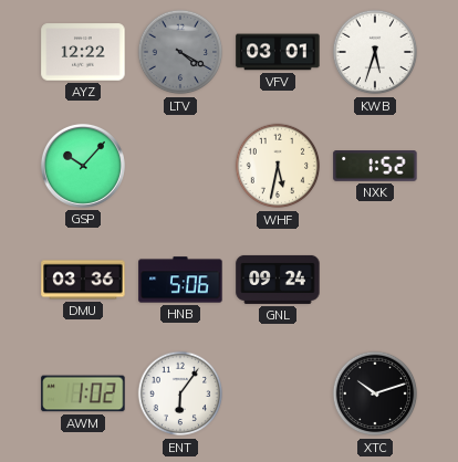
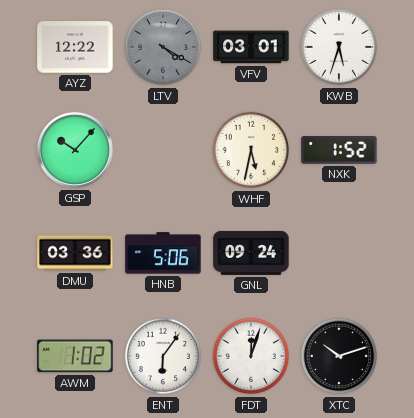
FDT: none -> 12:03
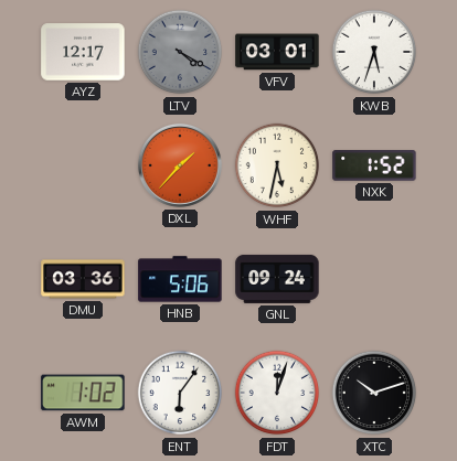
AYZ: 12:22 -> 12:17
GSP: 10:07 -> none
DXL: none -> 1:37
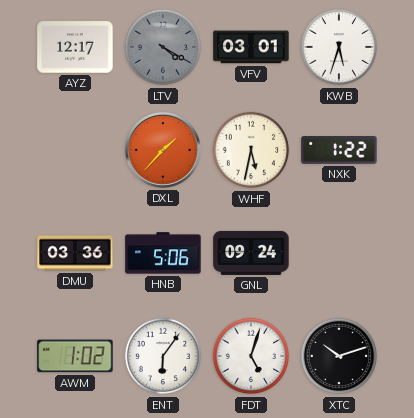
NXK: 1:52 -> 1:22
FDT: 12:03 -> 5:03
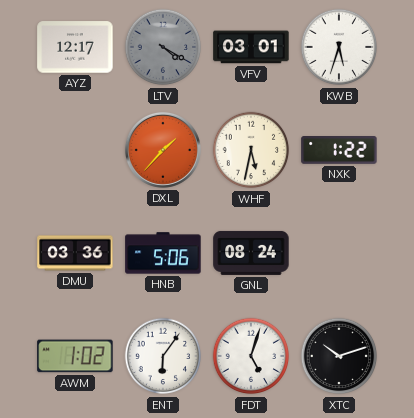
GNL: 09:24 -> 08:24
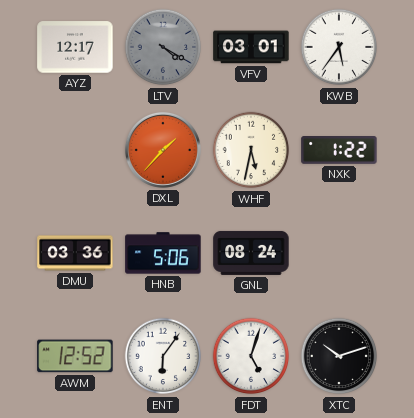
KWB: 5:33 -> 5:36
AWM: 1:02 -> 12:52
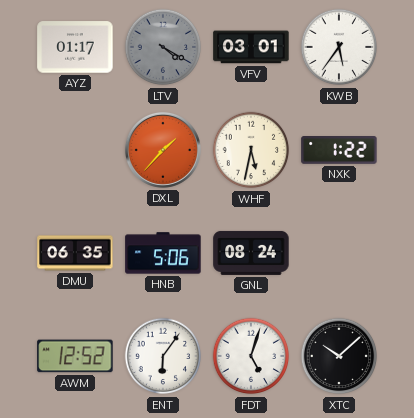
AYZ: 12:17 -> 01:17
DMU: 03:36 -> 06:35
XTC: 10:12 -> 10:08
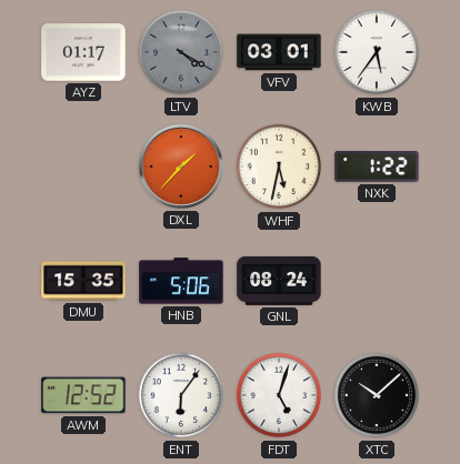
DMU: 06:35 -> 15:35
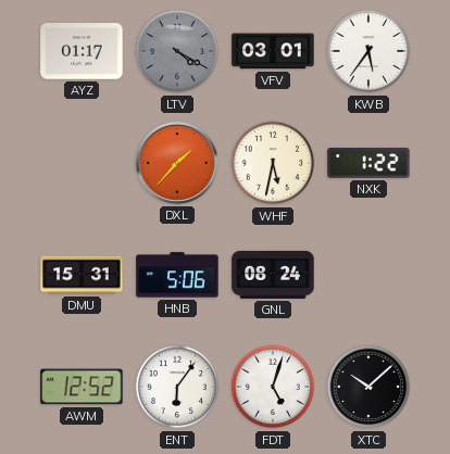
DMU: 15:35 -> 15:31
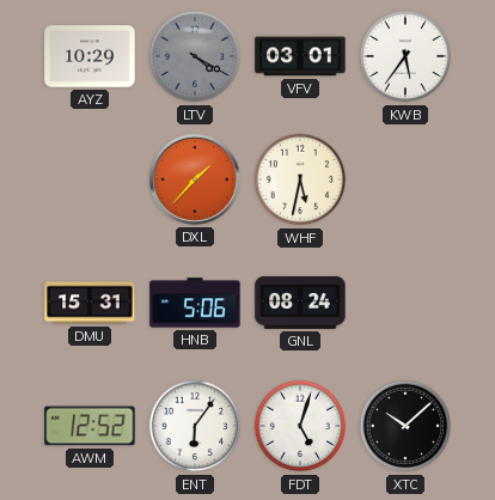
AYZ: 01:17 -> 10:29
NXK: 1:22 -> none
